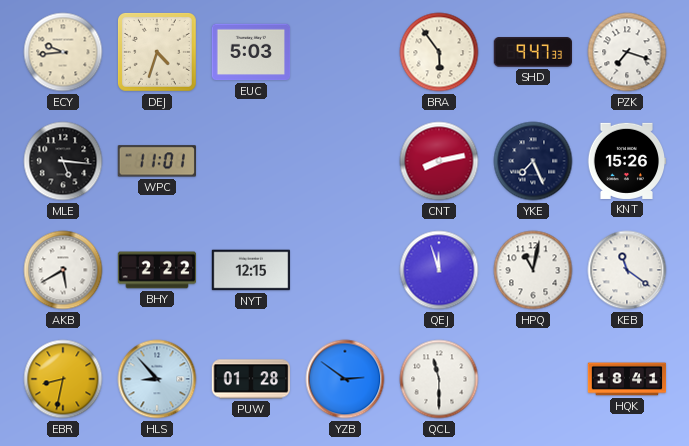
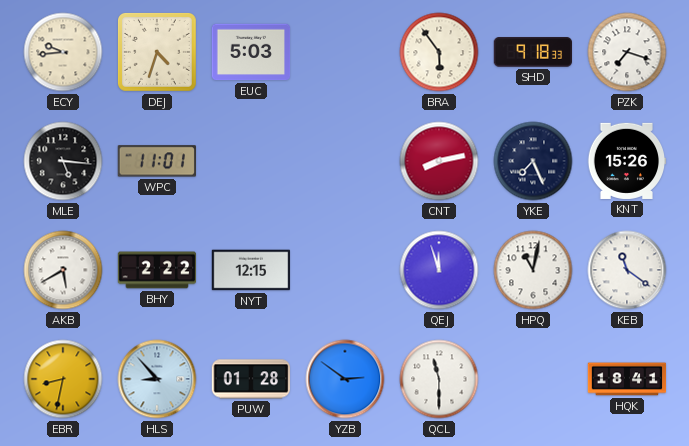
SHD: 9:47 -> 9:18
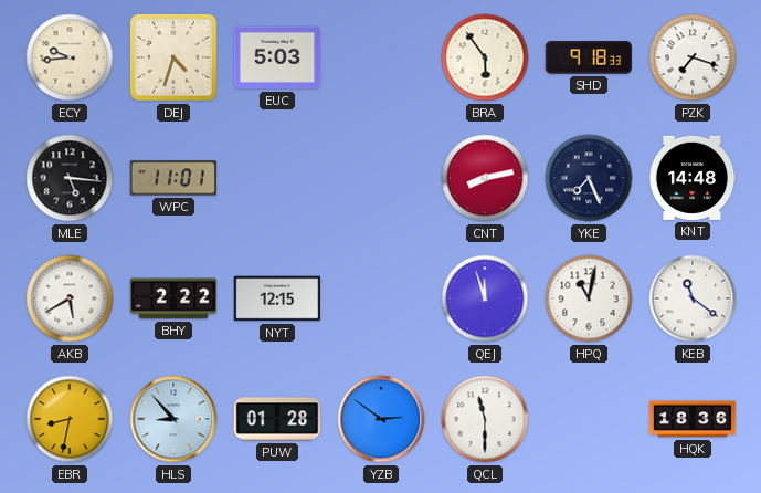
KNT: 15:26 -> 14:48
HQK: 18:41 -> 18:36
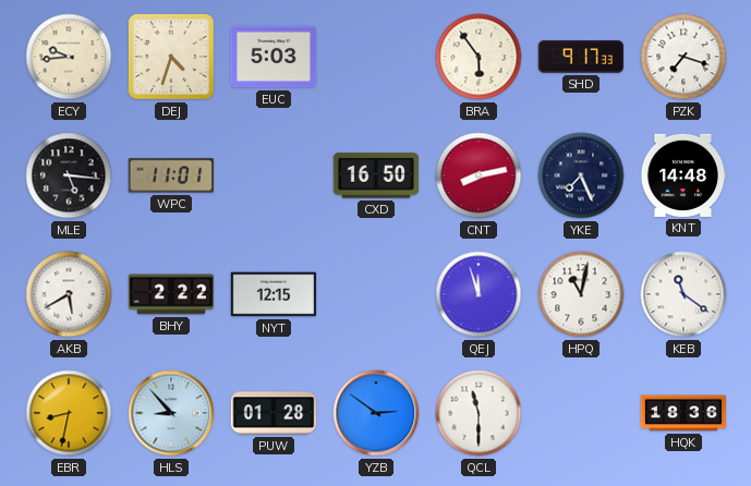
SHD: 9:18 -> 9:17
CXD: none -> 16:50
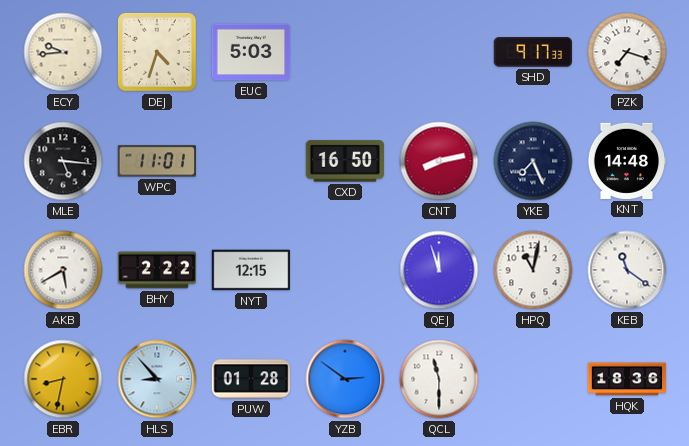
BRA: 5:54 -> none
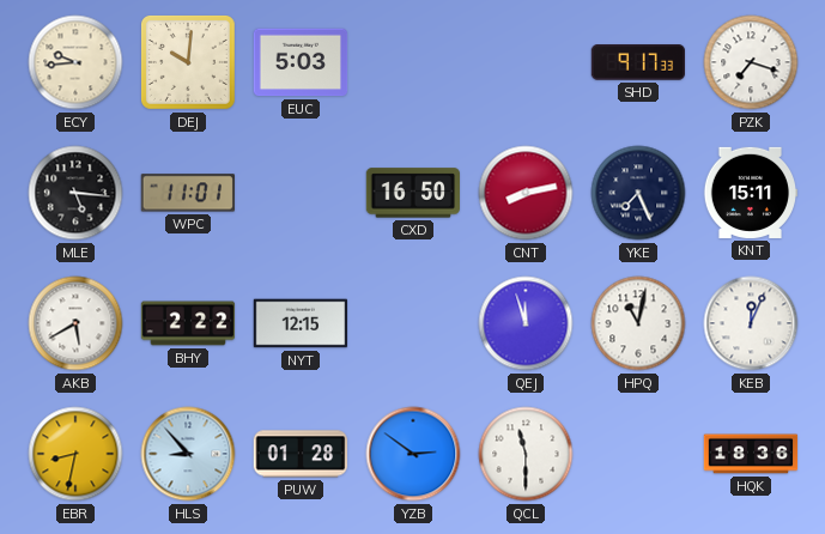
DEJ: 4:33 -> 10:01
KNT: 14:48 -> 15:11
KEB: 11:21 -> 12:04
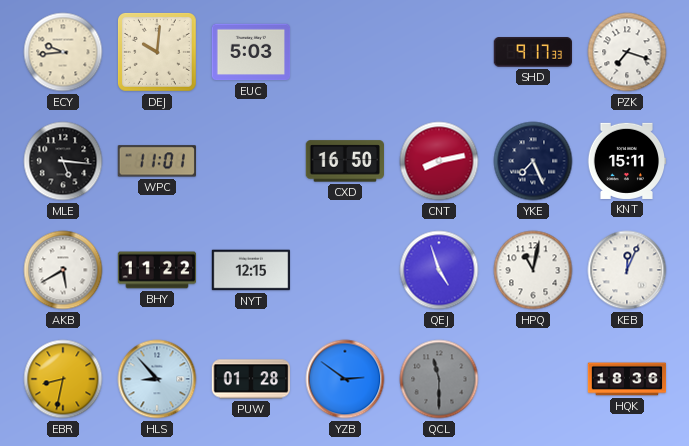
BHY: 2:22 -> 11:22
QEJ: 11:57 -> 4:57
QCL dial: white -> grey
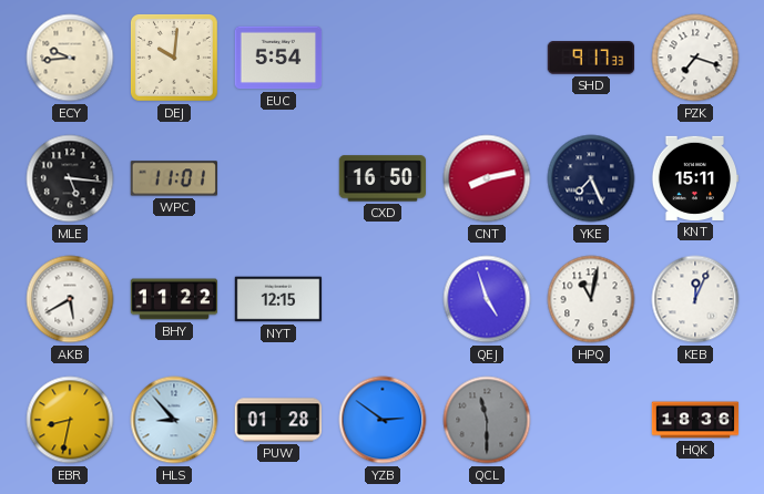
EUC: 5:03 -> 5:54
